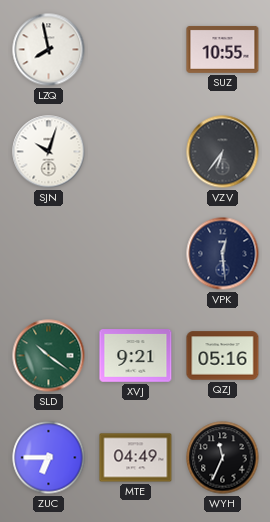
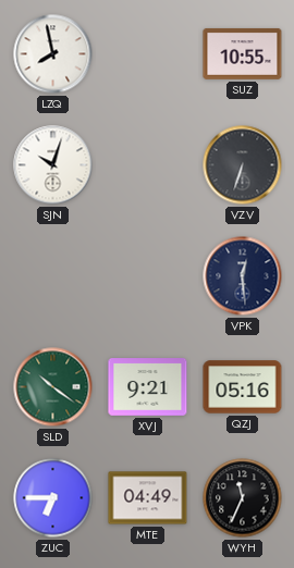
VZV: 6:36 -> 6:33
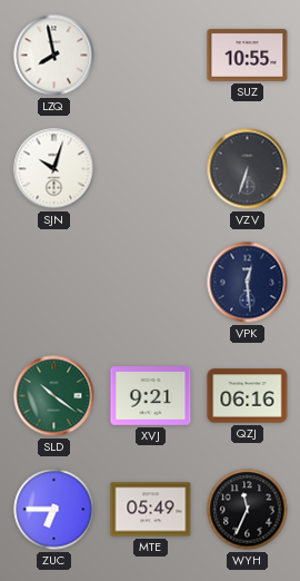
QZJ: 05:16 -> 06:16
MTE: 04:49 -> 05:49
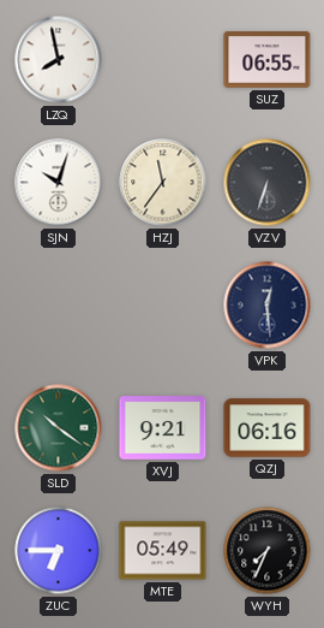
SUZ: 10:55 -> 06:55
HZJ: none -> 11:36
WYH: 11:34 -> 7:34
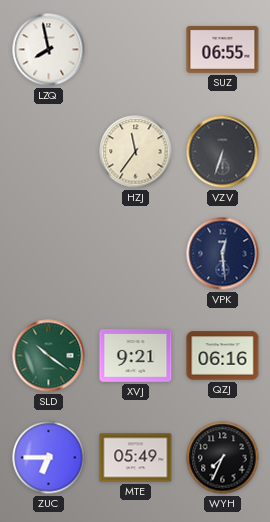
SJN: 10:03 -> none
